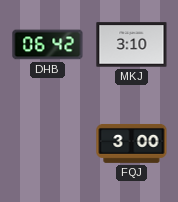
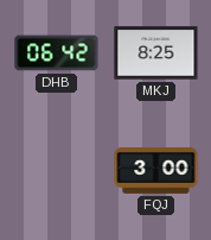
MKJ: 3:10 -> 8:25
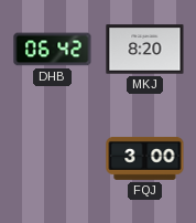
MKJ: 8:25 -> 8:20
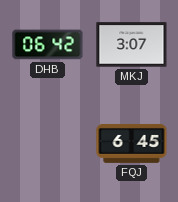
MKJ: 8:20 -> 3:07
FQJ: 3:00 -> 6:45
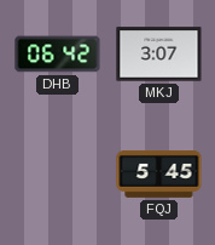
FQJ: 6:45 -> 5:45
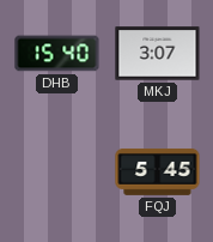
DHB: 06:42 -> 15:40
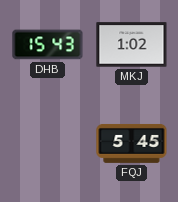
DHB: 15:40 -> 15:43
MKJ: 3:07 -> 1:02
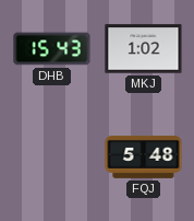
FQJ: 5:45 -> 5:48
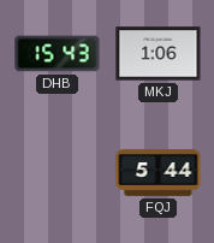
MKJ: 1:02 -> 1:06
FQJ: 5:48 -> 5:44
